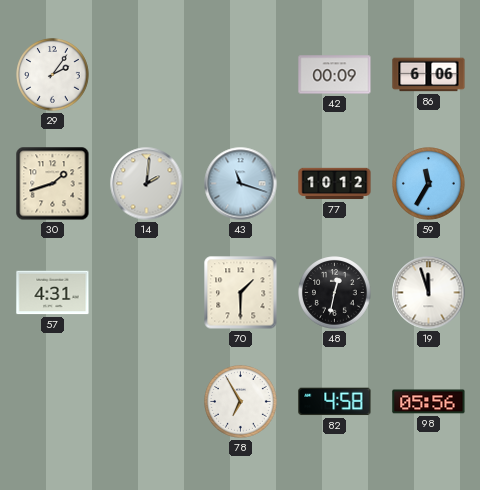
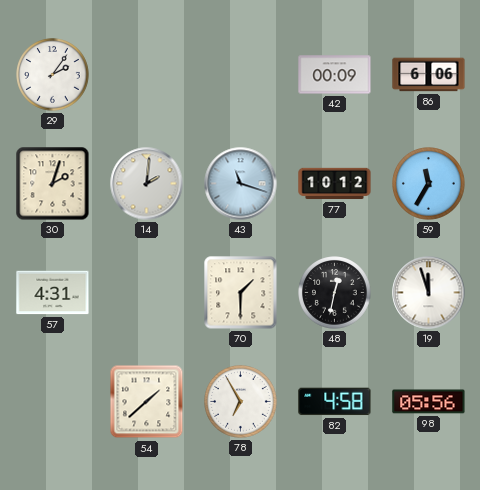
30: 1:42 -> 2:03
54: none -> 1:38
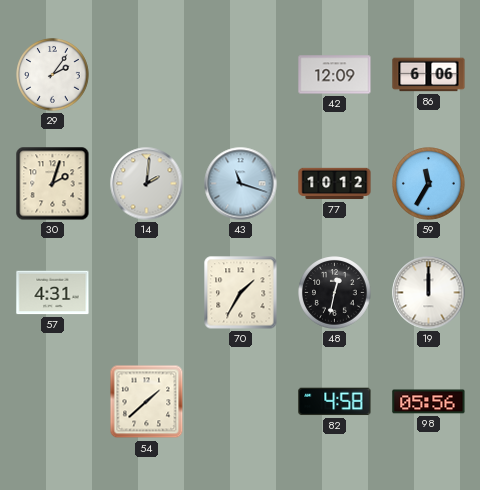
42: 00:09 -> 12:09
70: 1:30 -> 1:35
19: 11:57 -> 12:00
78: 6:55 -> none
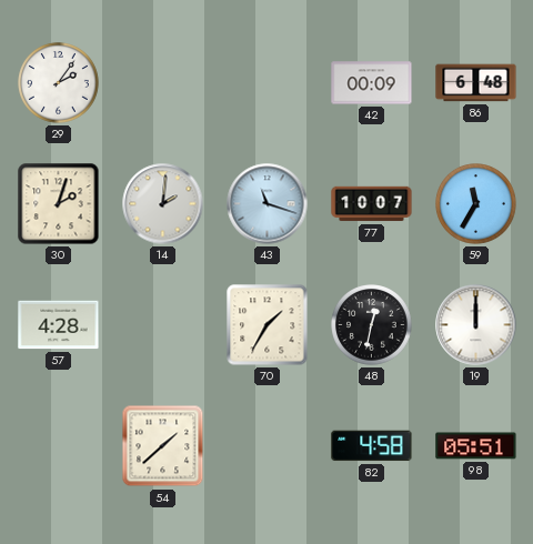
42: 12:09 -> 00:09
86: 6:06 -> 6:48
77: 10:12 -> 10:07
57: 4:31 -> 4:28
98: 05:56 -> 05:51
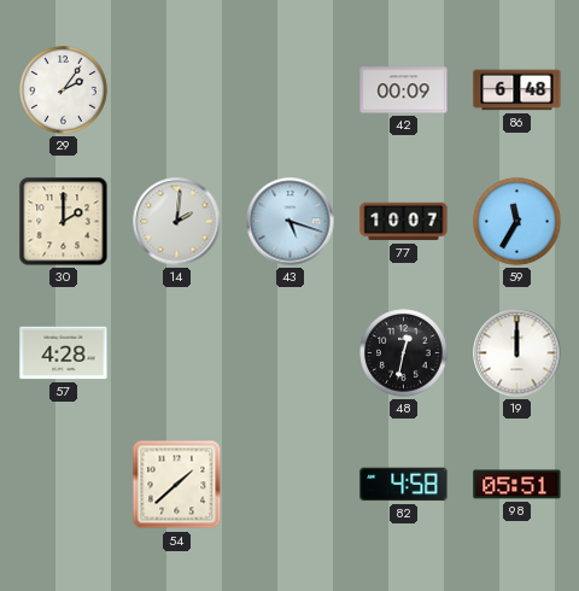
30: 2:03 -> 2:00
43: 11:18 -> 5:18
70: 1:35 -> none
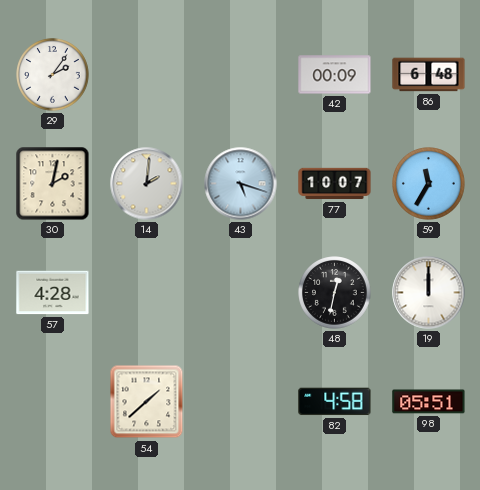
30: 2:00 -> 2:02
